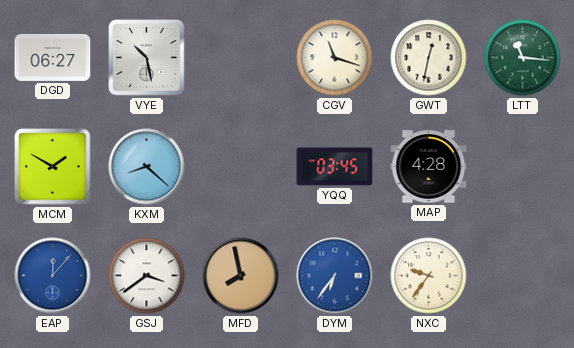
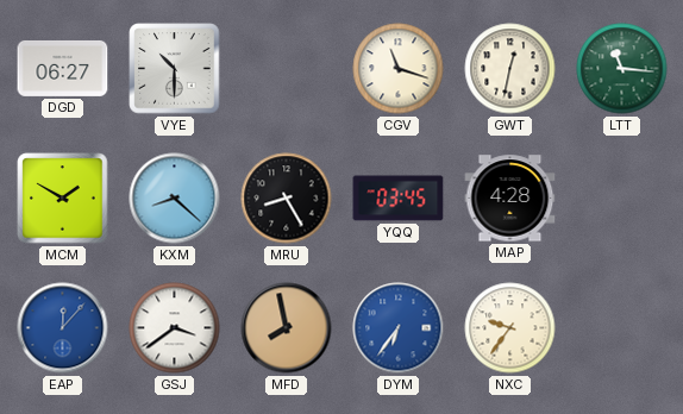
VYE: 10:28 -> 10:30
MRU: none -> 8:25
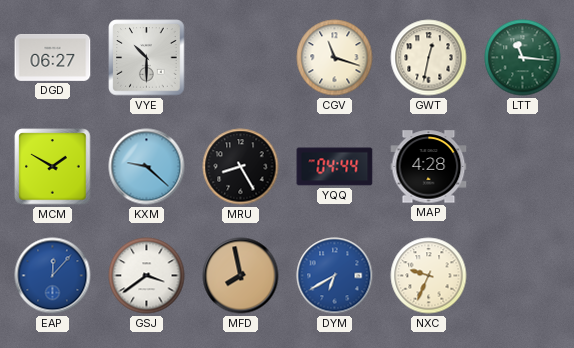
KXM: 8:22 -> 9:22
YQQ: 03:45 -> 04:44
DYM: 6:36 -> 6:40
NXC: 9:36 -> 9:34
